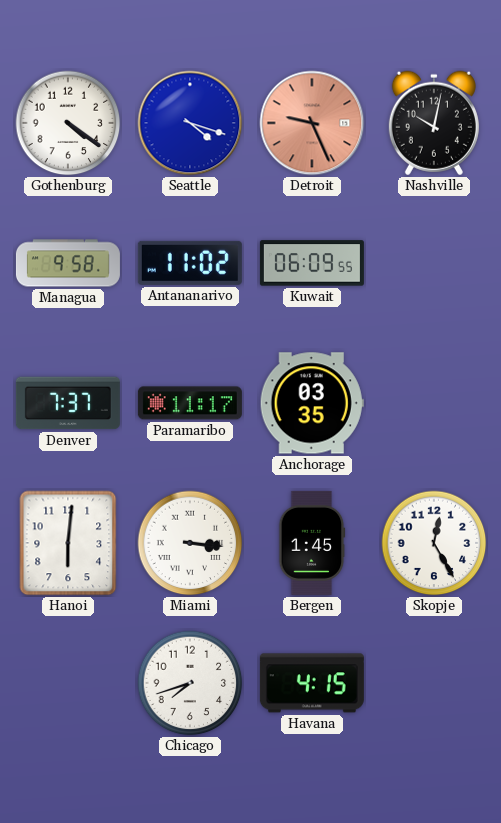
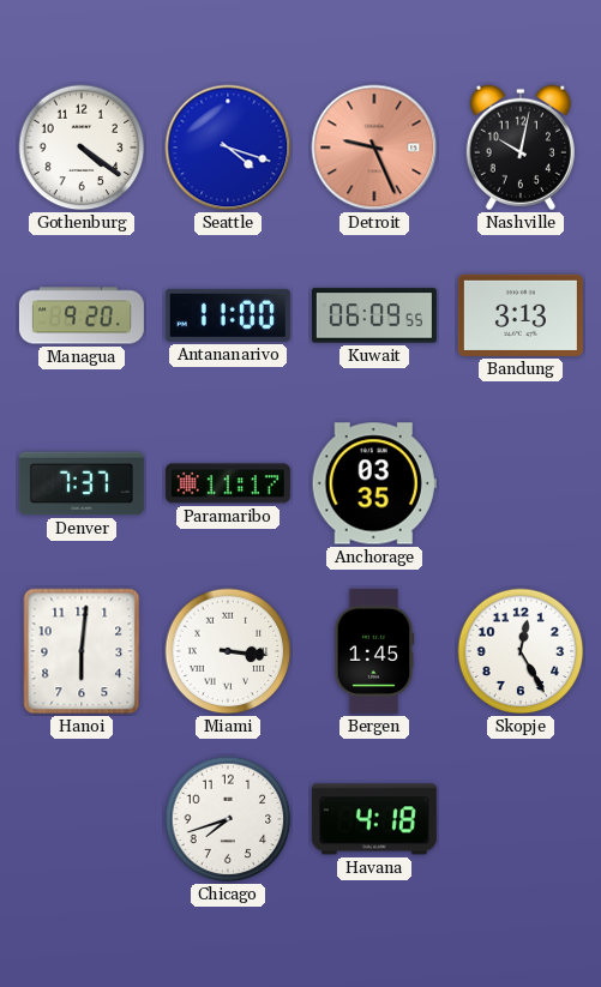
Managua: 9:58 -> 9:20
Antananarivo: 11:02 -> 11:00
Bandung: none -> 3:13
Havana: 4:15 -> 4:18
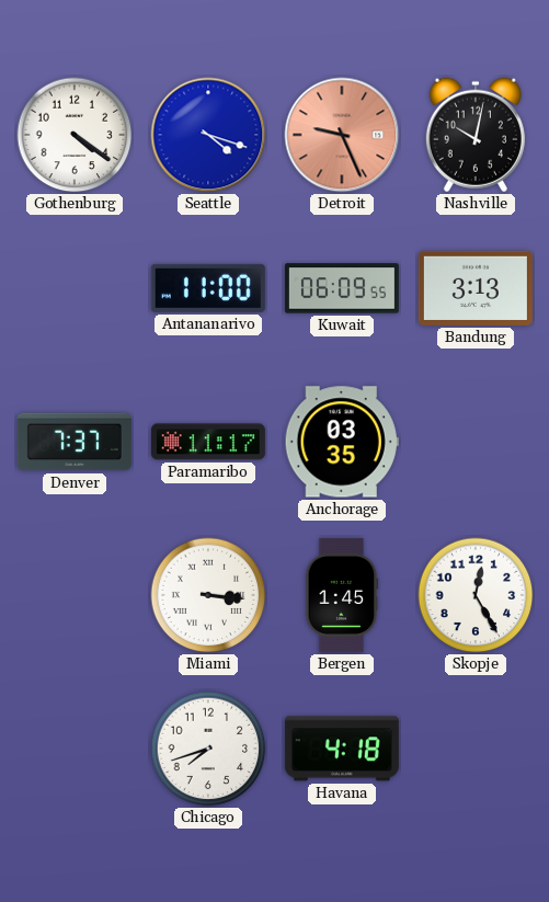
Managua: 9:20 -> none
Hanoi: 6:01 -> none
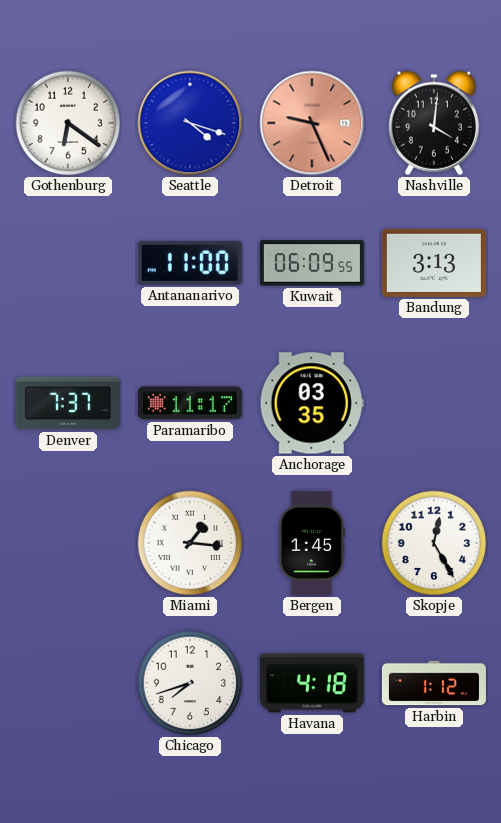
Gothenburg: 4:21 -> 6:21
Nashville: 10:02 -> 4:01
Miami: 3:16 -> 1:16
Harbin: none -> 1:12
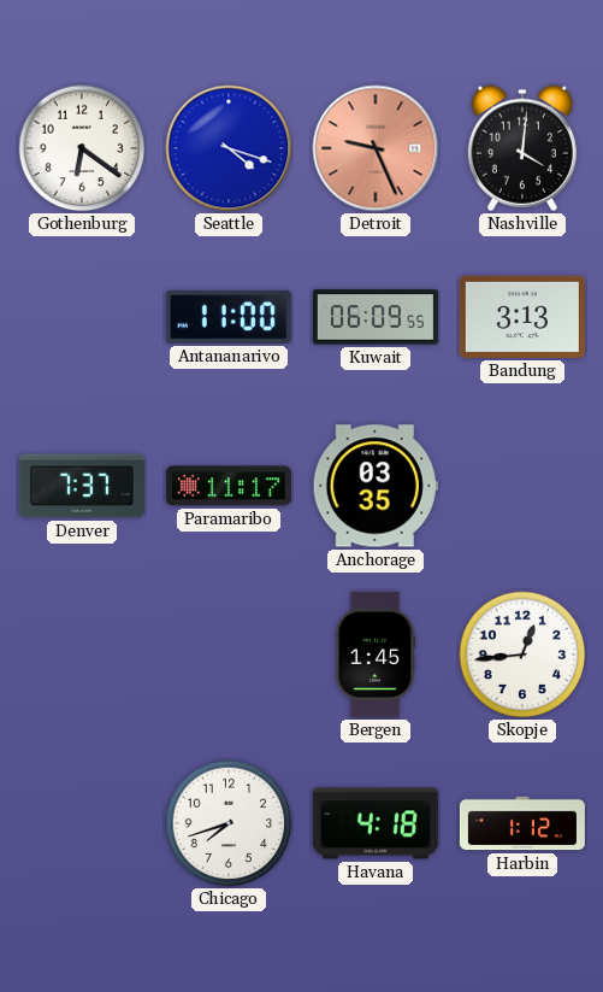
Miami: 1:16 -> none
Skopje: 12:25 -> 12:44
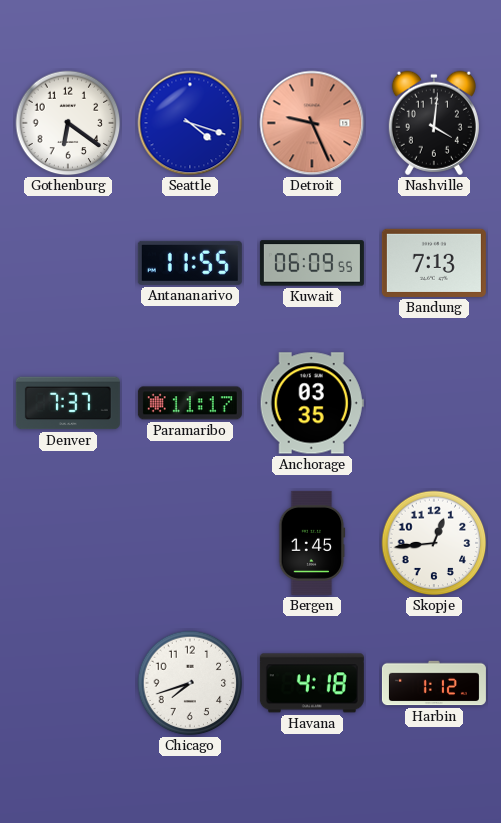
Antananarivo: 11:00 -> 11:55
Bandung: 3:13 -> 7:13
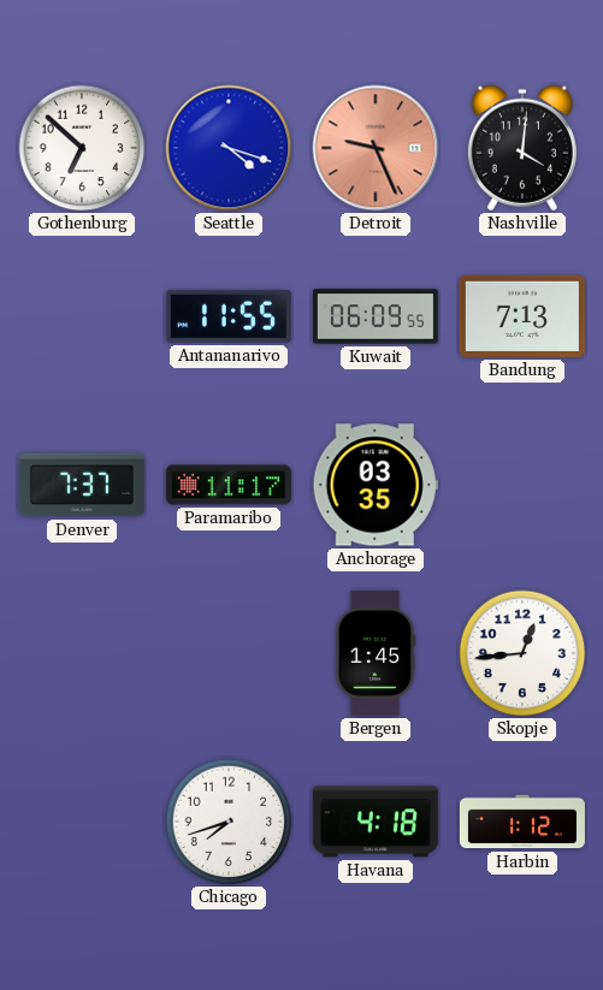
Gothenburg: 6:21 -> 6:52
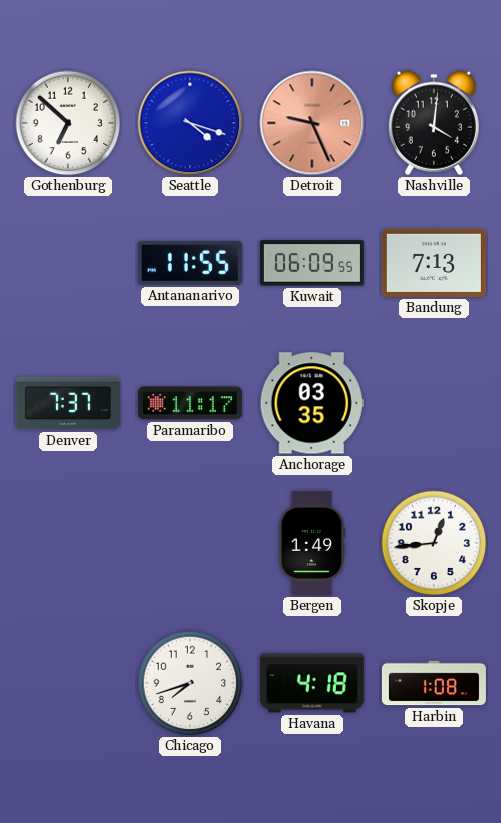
Bergen: 1:45 -> 1:49
Harbin: 1:12 -> 1:08
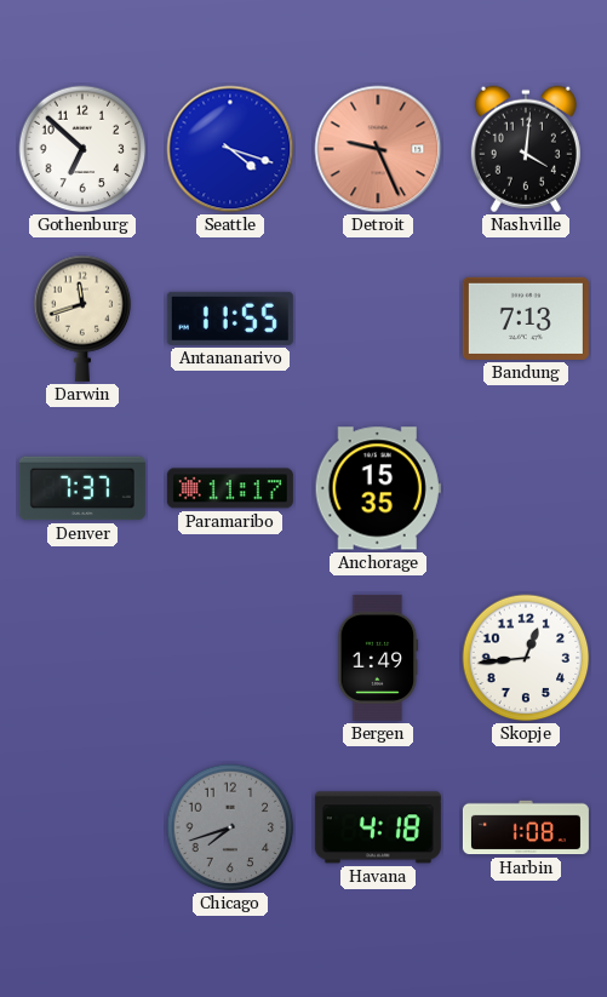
Darwin: none -> 11:42
Kuwait: 06:09 -> none
Anchorage: 03:35 -> 15:35
Chicago dial: white -> grey
